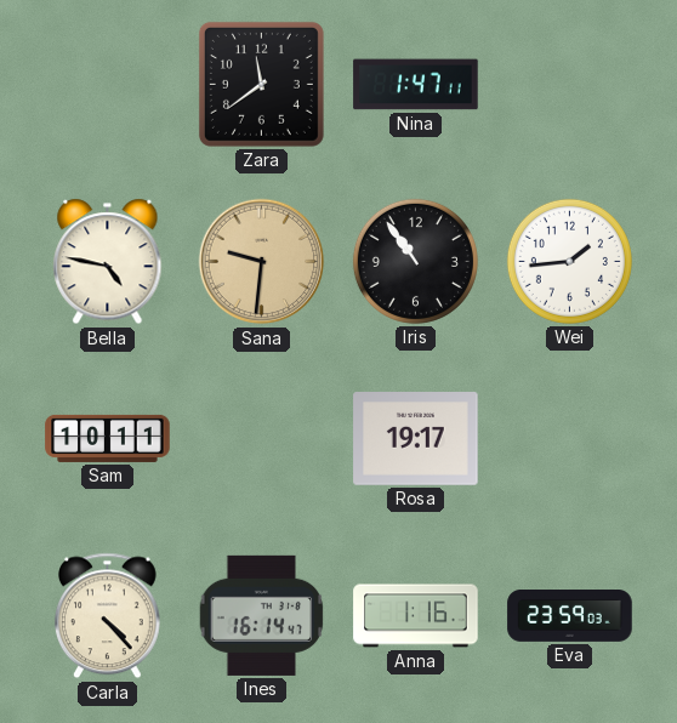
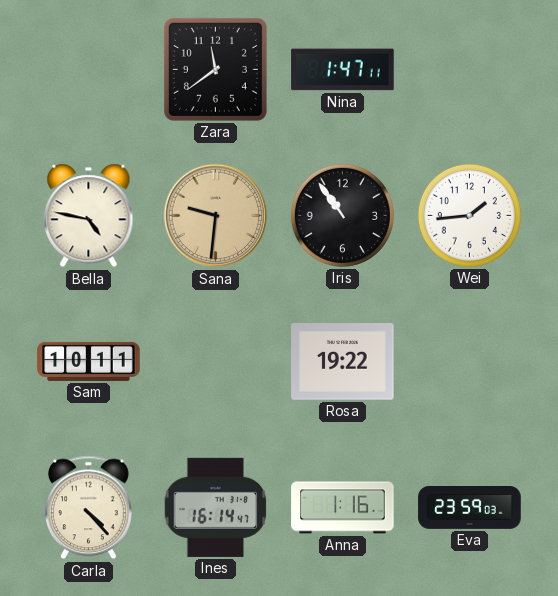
Rosa: 19:17 -> 19:22
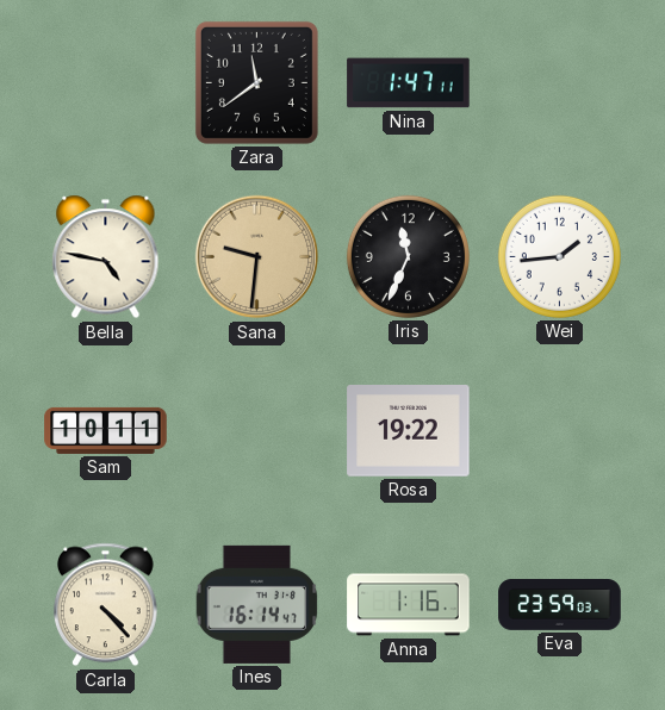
Iris: 10:54 -> 11:34
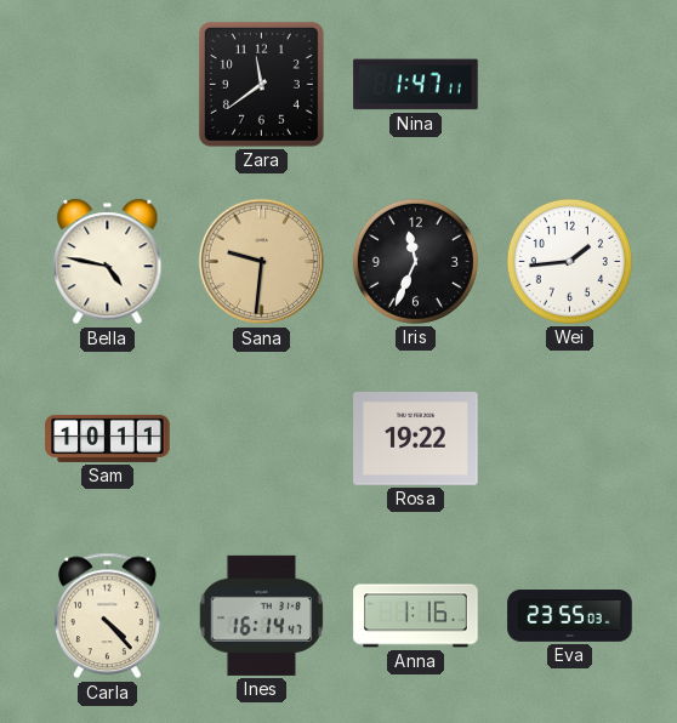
Eva: 23:59 -> 23:55
